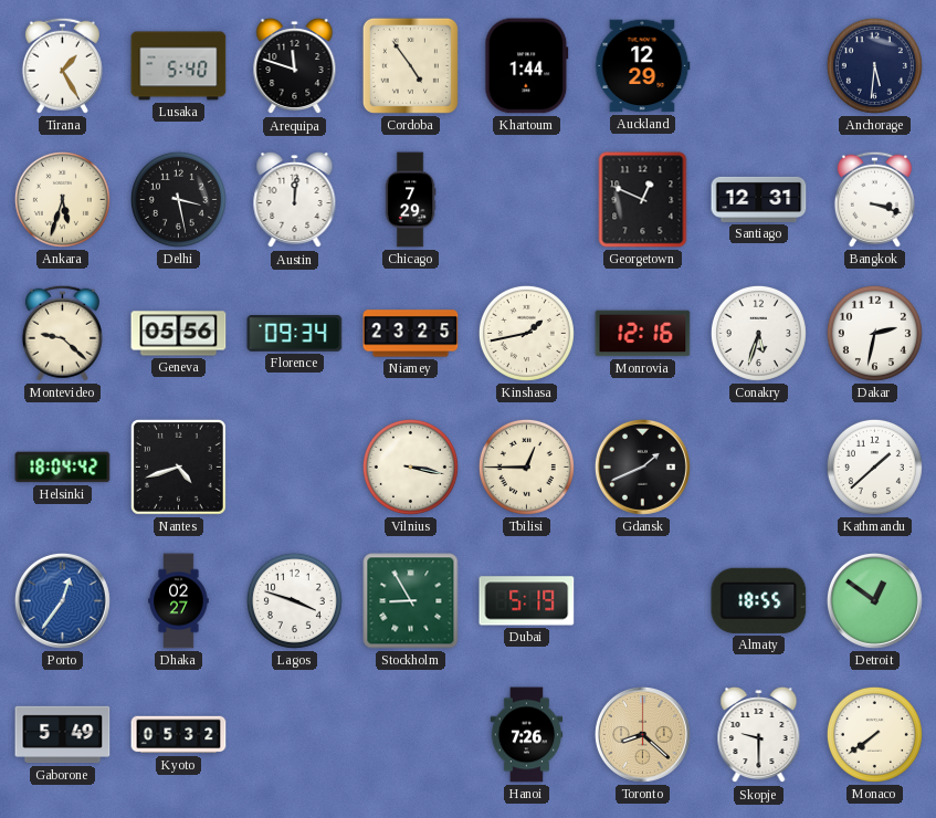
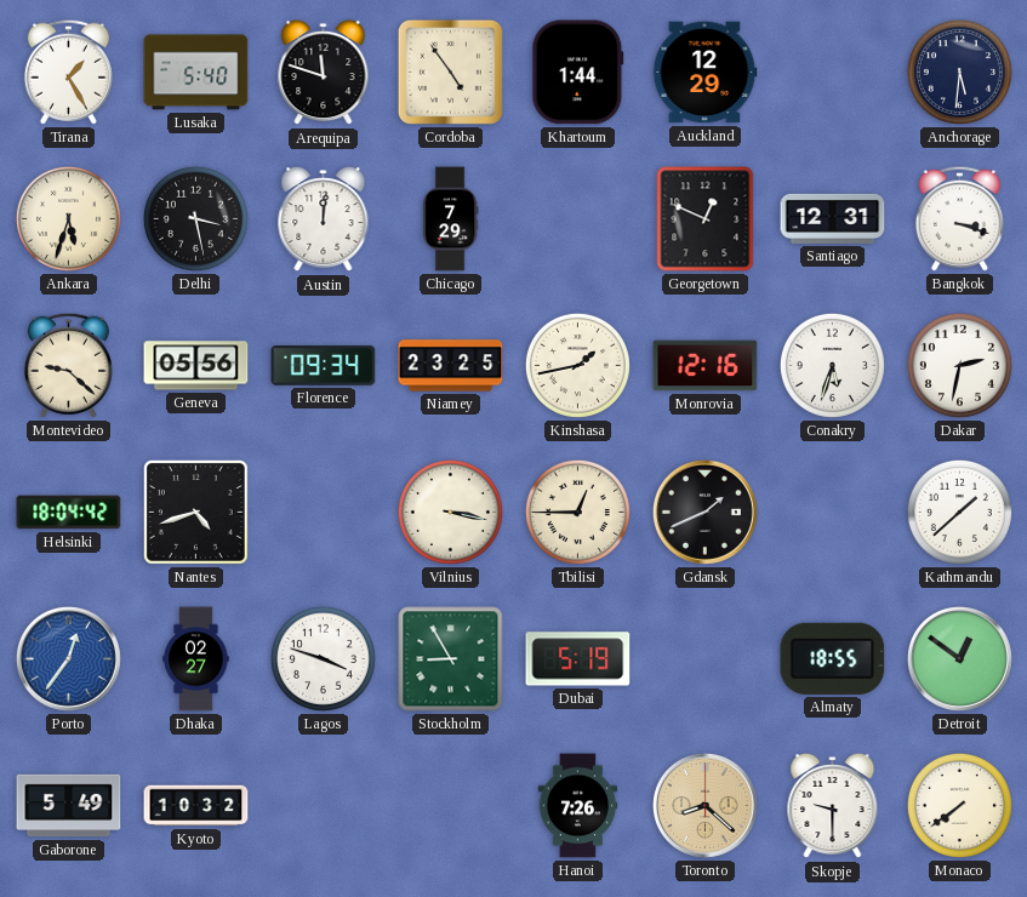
Kyoto: 05:32 -> 10:32
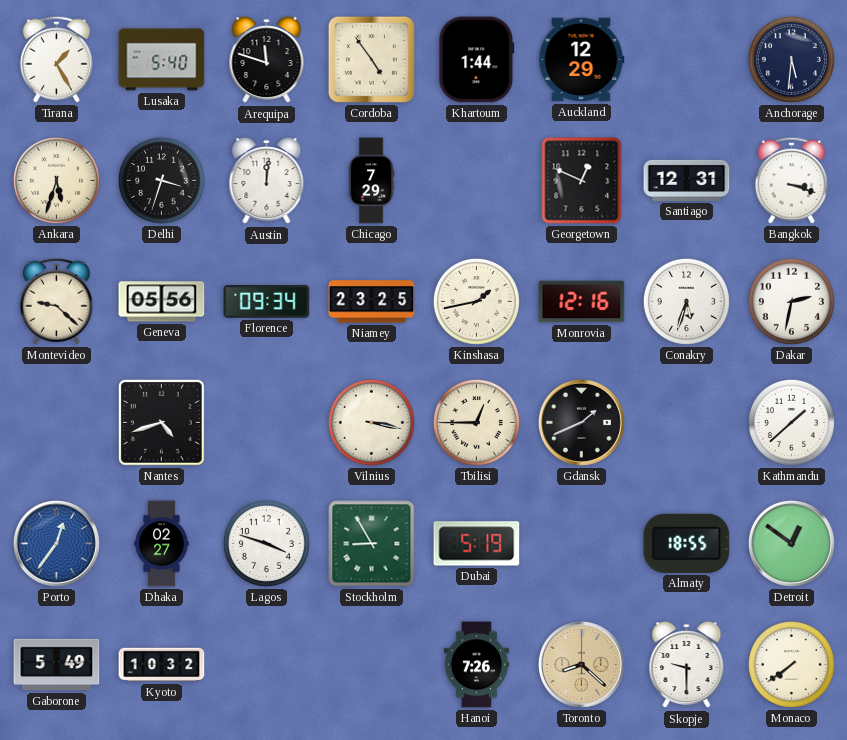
Delhi: 3:28 -> 3:33
Helsinki: 18:04 -> none
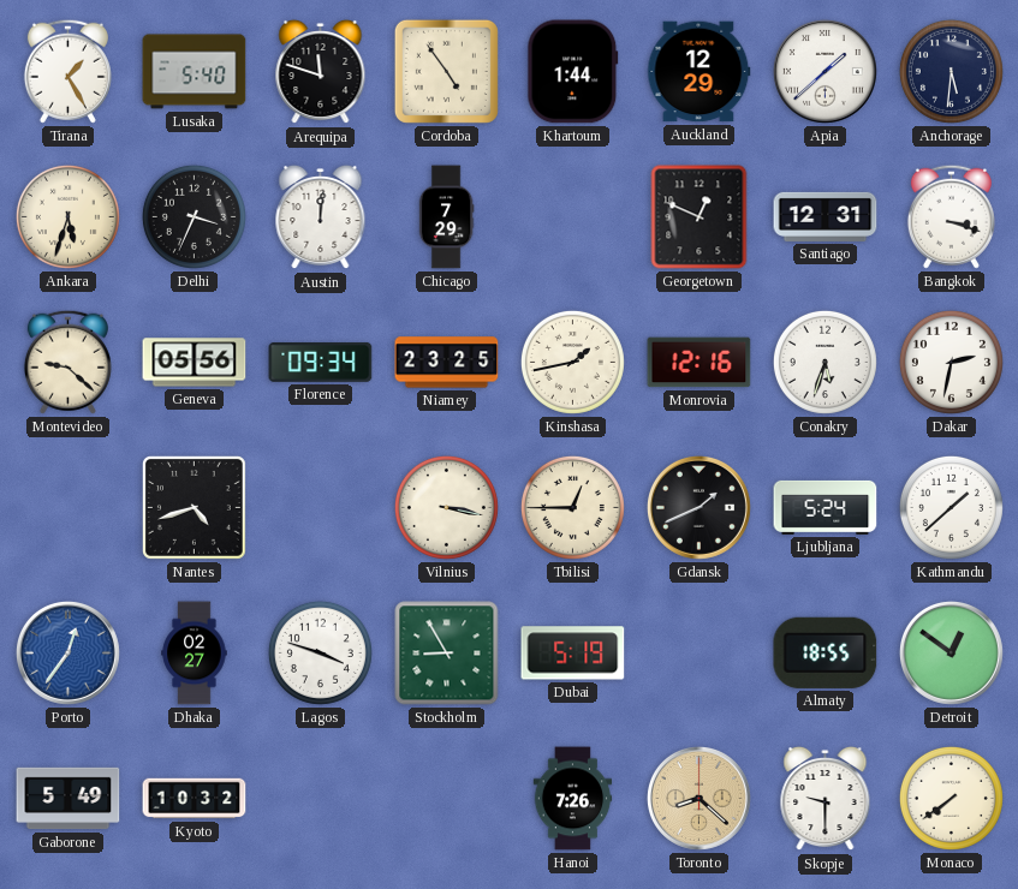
Apia: none -> 1:38
Delhi: 3:33 -> 3:34
Ljubljana: none -> 5:24
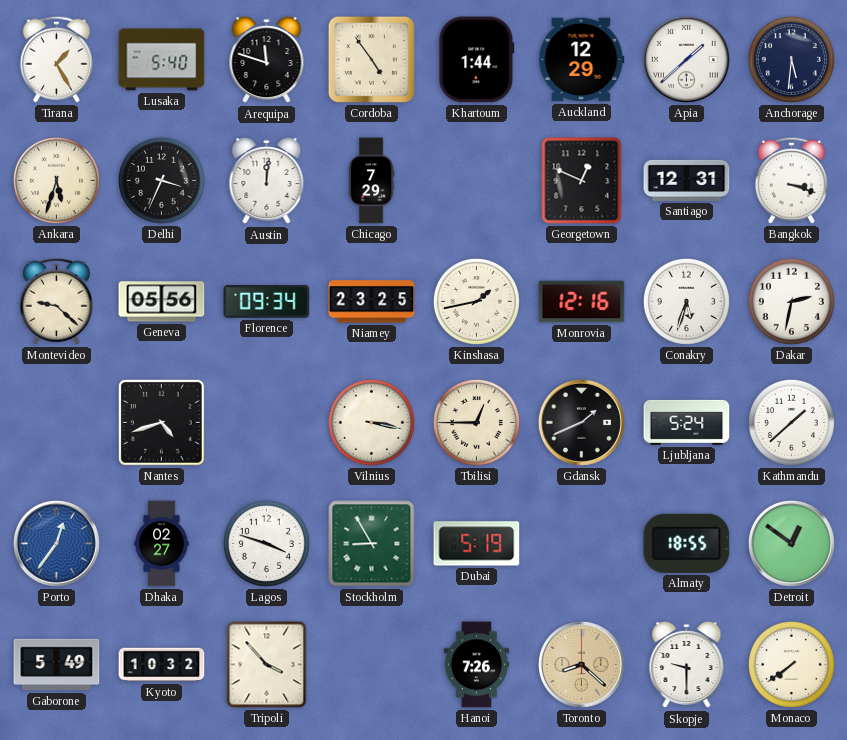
Tripoli: none -> 3:53
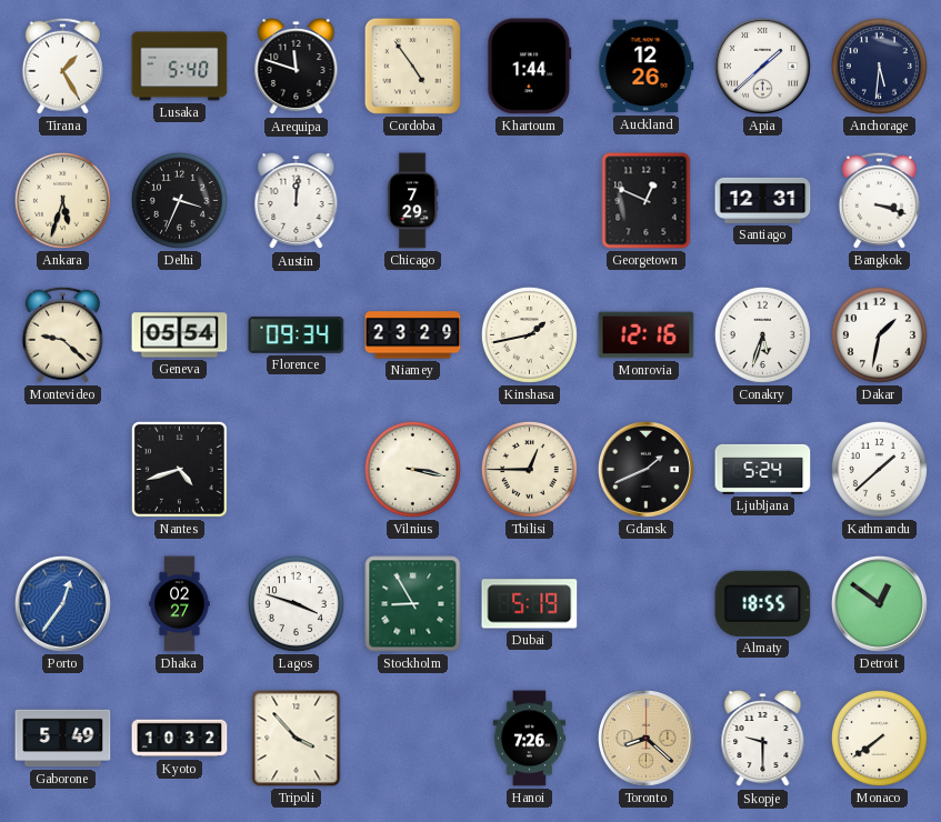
Auckland: 12:29 -> 12:26
Geneva: 05:56 -> 05:54
Niamey: 23:25 -> 23:29
Dakar: 2:32 -> 1:32
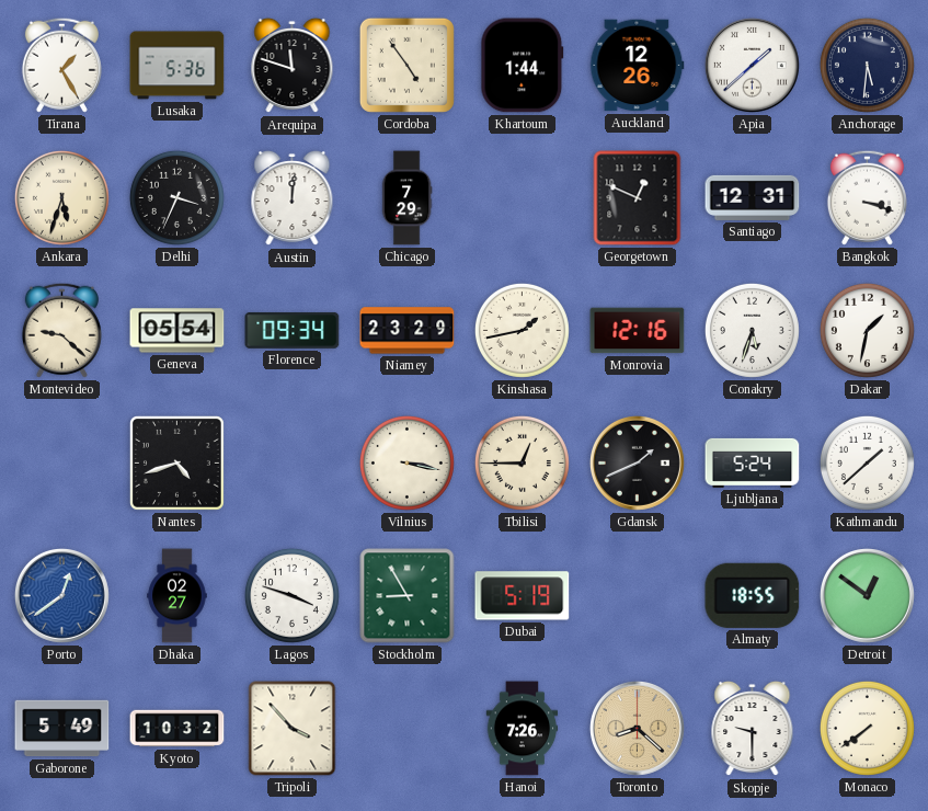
Lusaka: 5:40 -> 5:36
Porto: 12:36 -> 12:39
